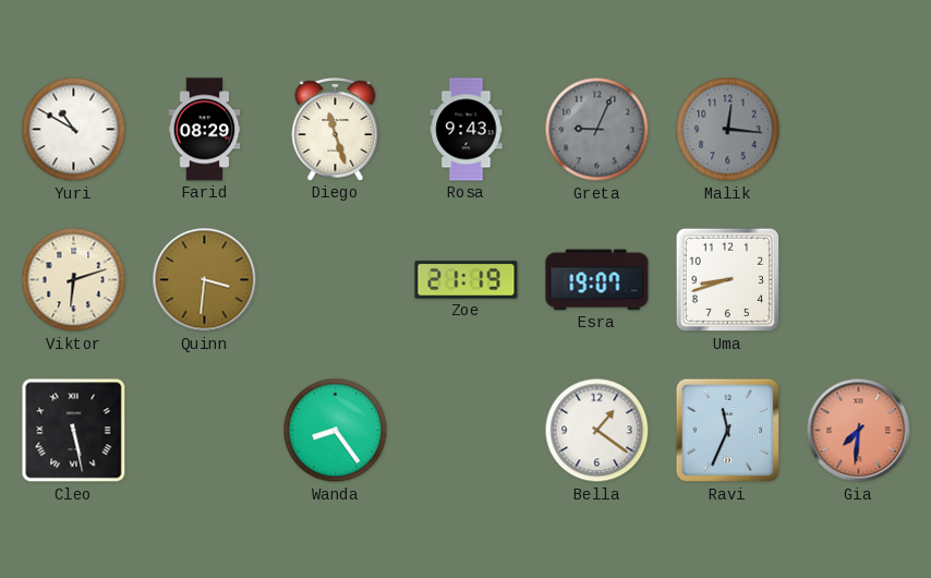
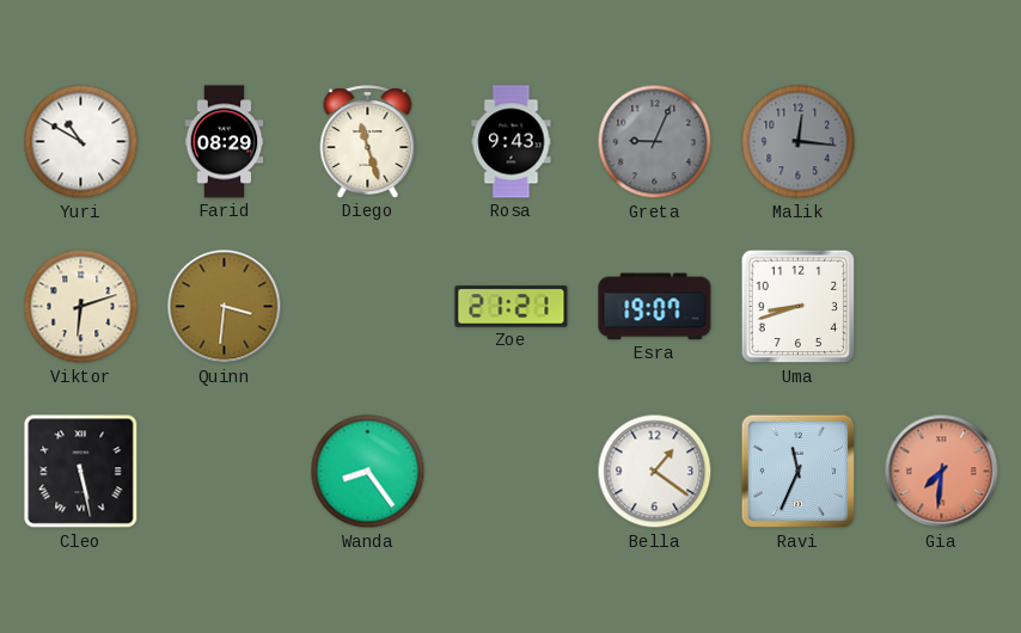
Zoe: 21:19 -> 21:21
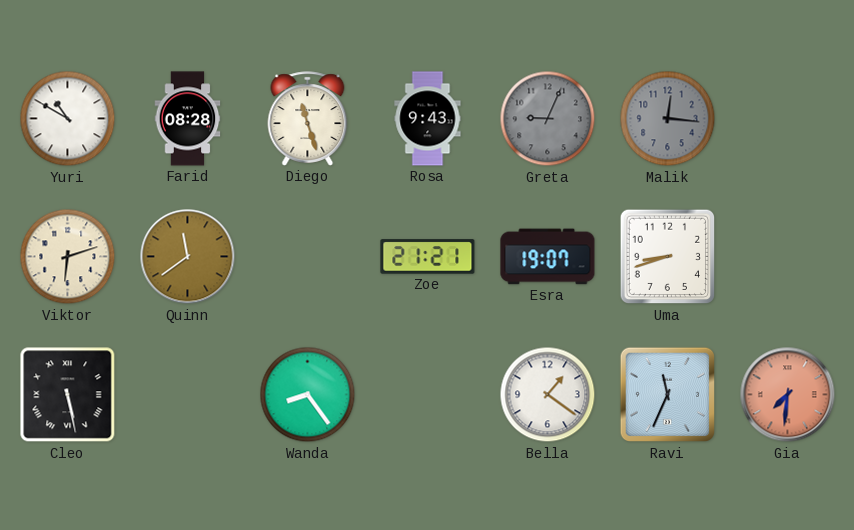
Farid: 08:29 -> 08:28
Quinn: 3:31 -> 11:39
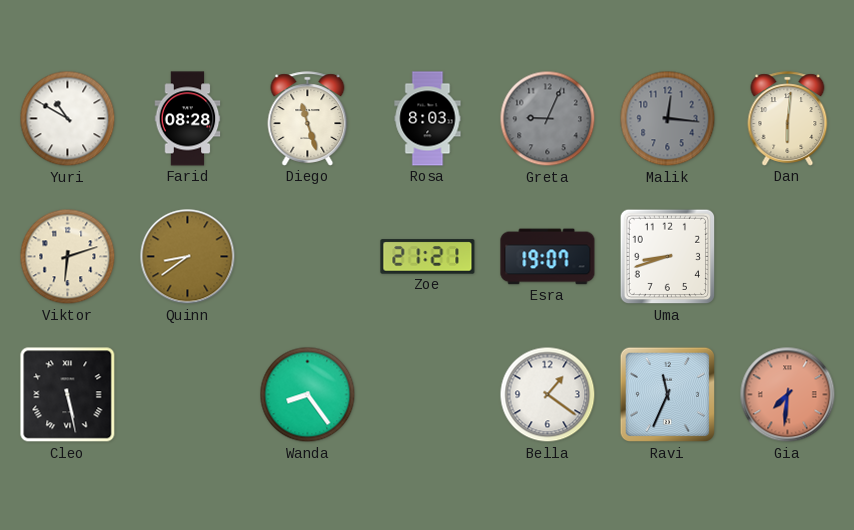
Rosa: 9:43 -> 8:03
Dan: none -> 6:01
Quinn: 11:39 -> 8:39
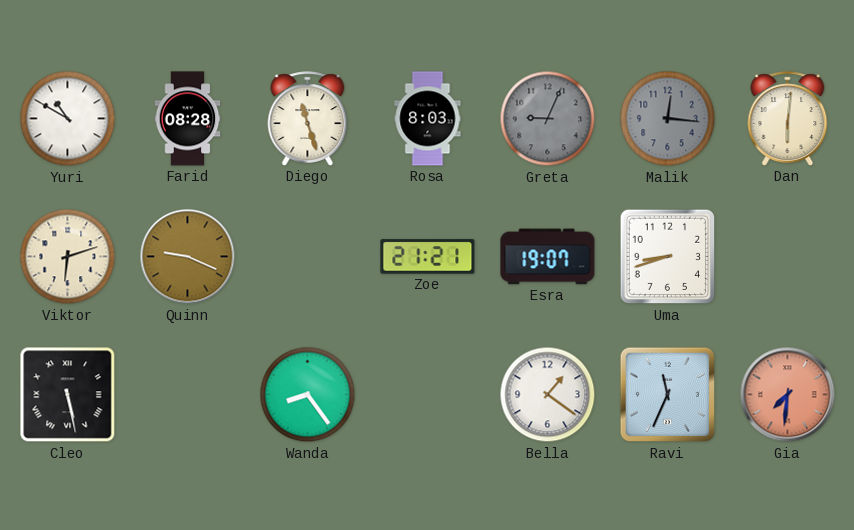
Quinn: 8:39 -> 9:19
